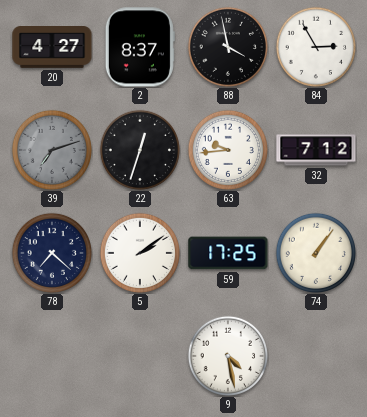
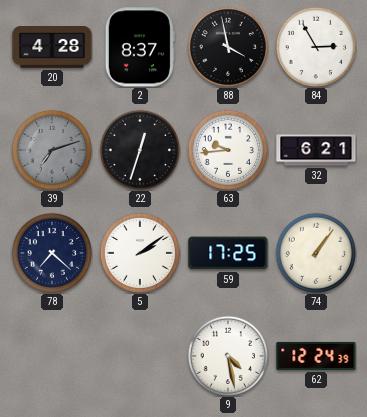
20: 4:27 -> 4:28
32: 7:12 -> 6:21
62: none -> 12:24
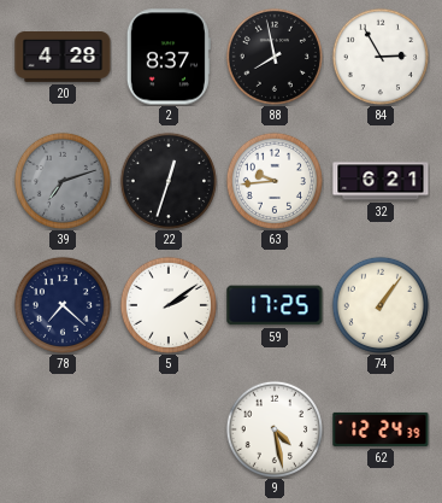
88: 3:58 -> 7:58
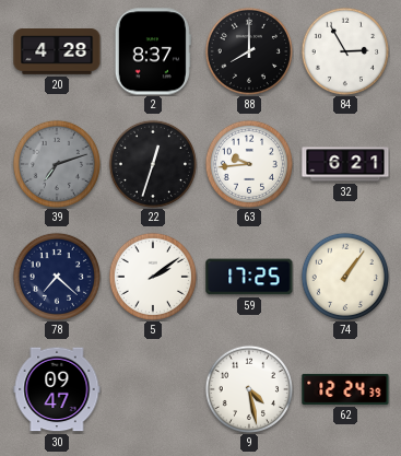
88: 7:58 -> 8:00
30: none -> 09:47
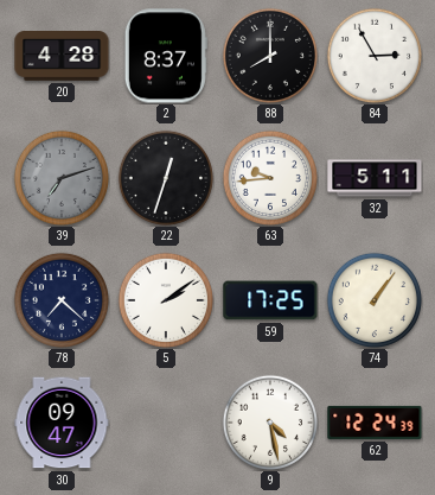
32: 6:21 -> 5:11
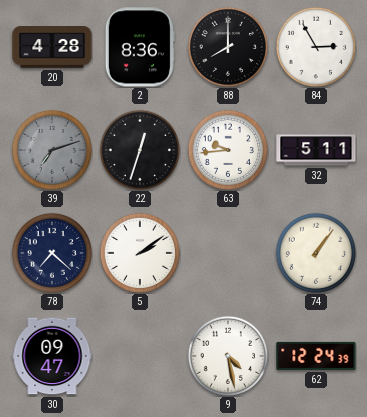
2: 8:37 -> 8:36
59: 17:25 -> none
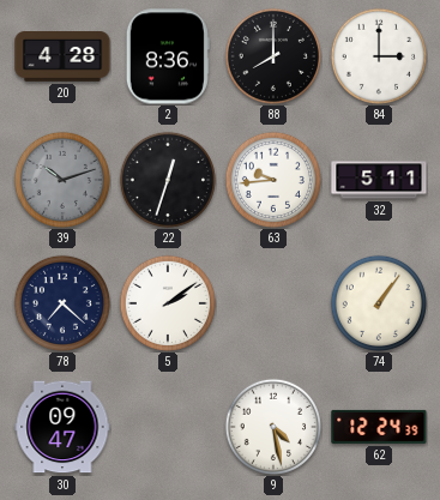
84: 2:55 -> 3:00
39: 7:12 -> 10:12
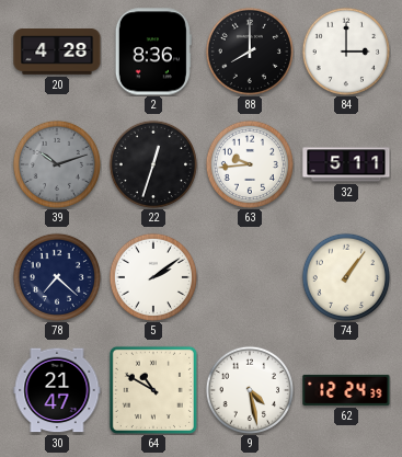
30: 09:47 -> 21:47
64: none -> 10:50
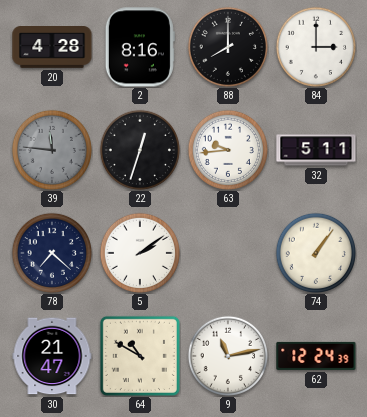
2: 8:36 -> 8:16
39: 10:12 -> 11:46
9: 4:28 -> 11:13
